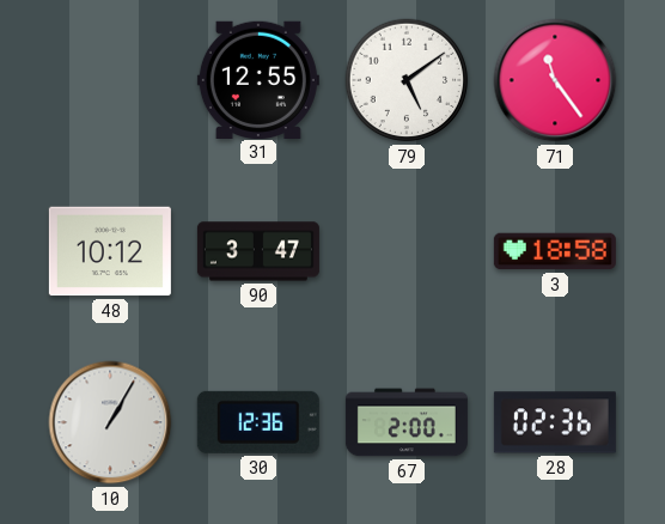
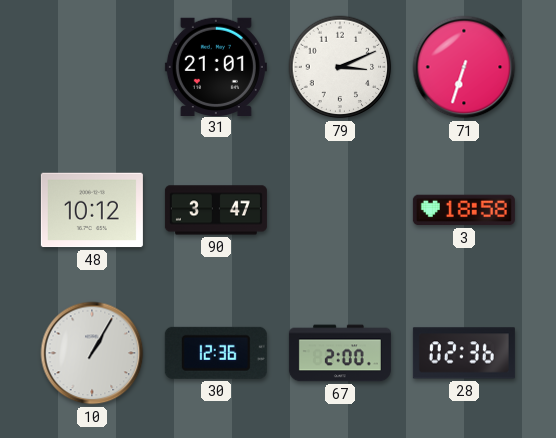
31: 12:55 -> 21:01
79: 5:09 -> 3:11
71: 11:24 -> 6:33
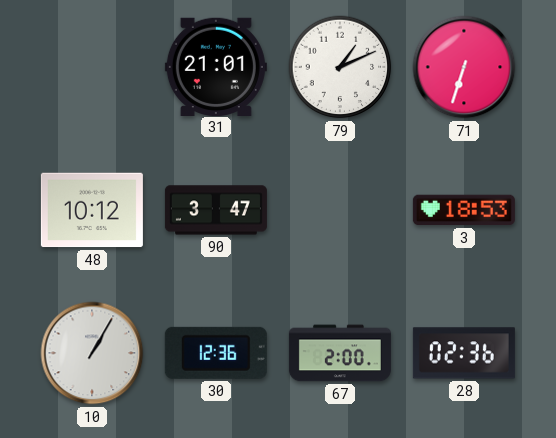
79: 3:11 -> 1:11
3: 18:58 -> 18:53
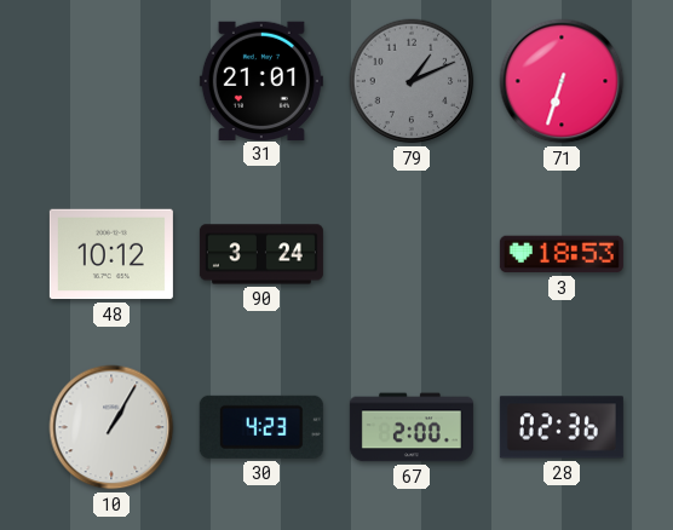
79 dial: white -> grey
90: 3:47 -> 3:24
30: 12:36 -> 4:23
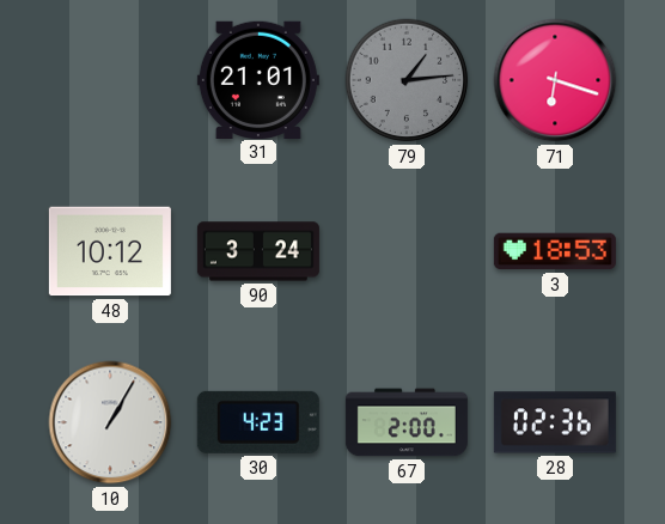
79: 1:11 -> 1:14
71: 6:33 -> 6:18
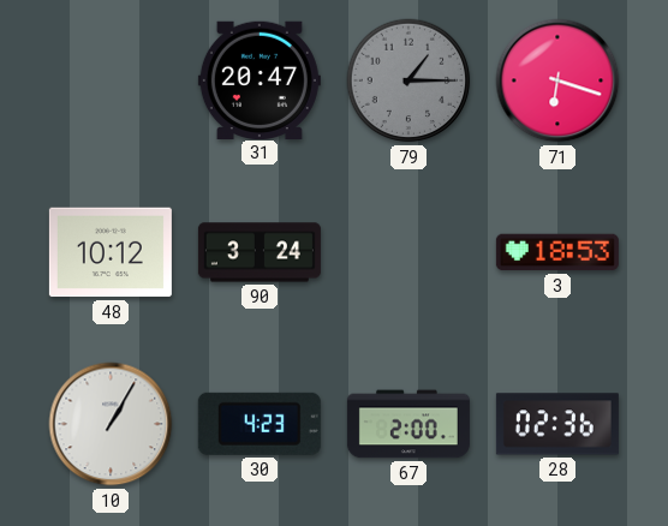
31: 21:01 -> 20:47
79: 1:14 -> 1:15
